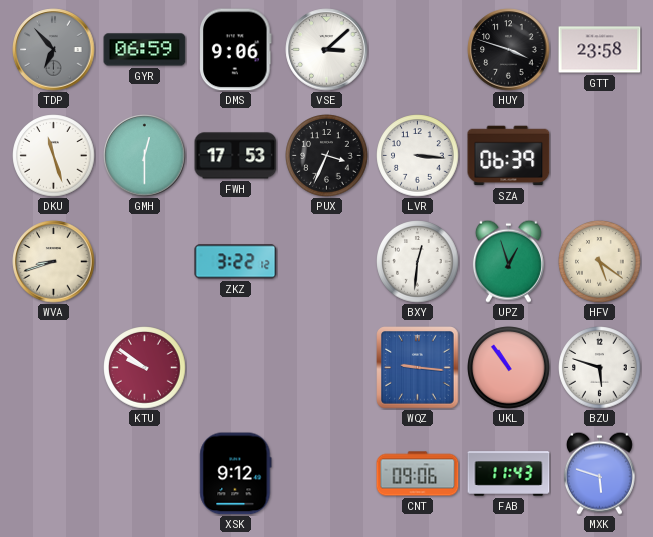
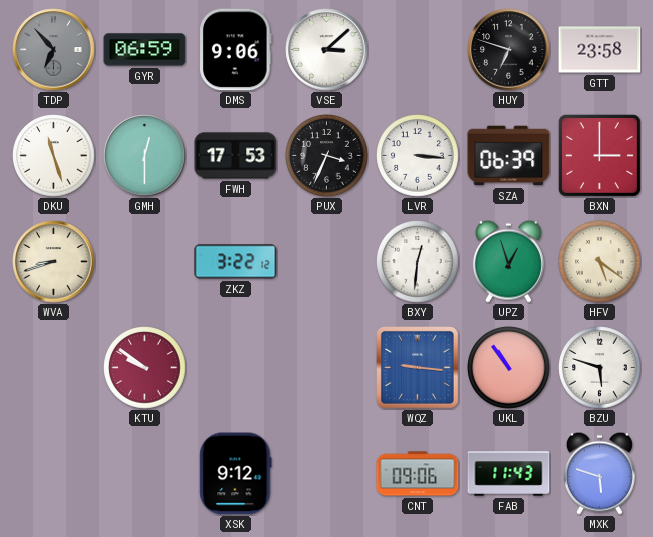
HUY: 3:48 -> 6:48
BXN: none -> 3:00
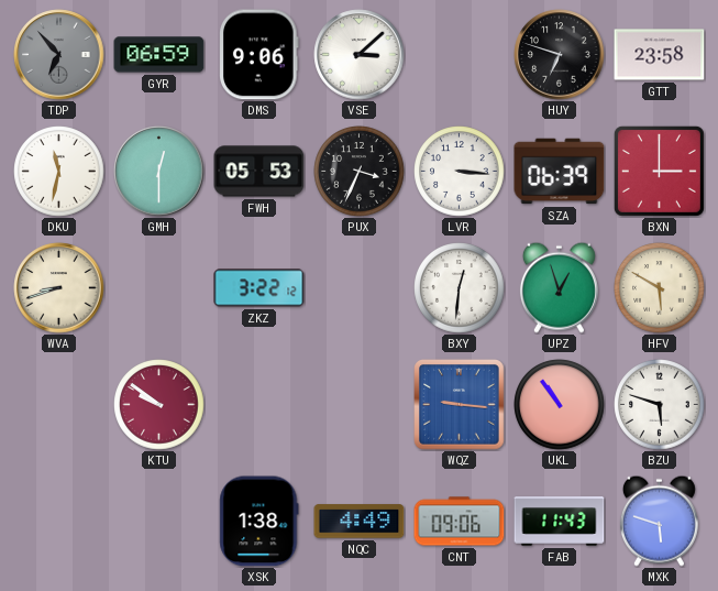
DKU: 11:27 -> 11:32
FWH: 17:53 -> 05:53
HFV: 5:21 -> 5:50
XSK: 9:12 -> 1:38
NQC: none -> 4:49
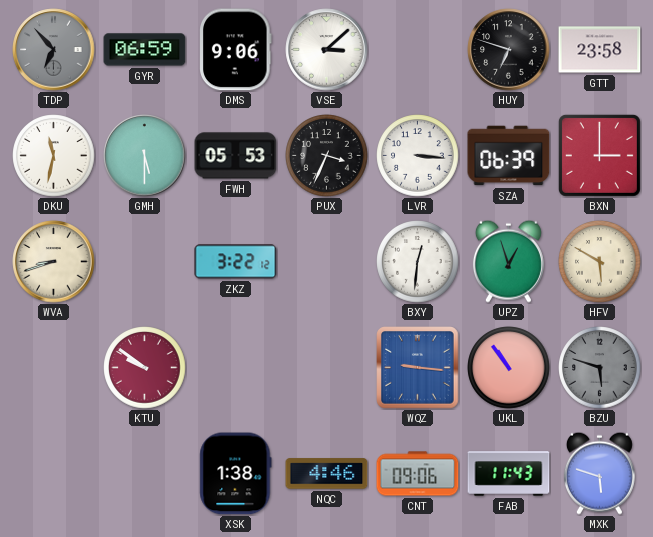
GMH: 12:30 -> 5:30
BZU dial: white -> grey
NQC: 4:49 -> 4:46
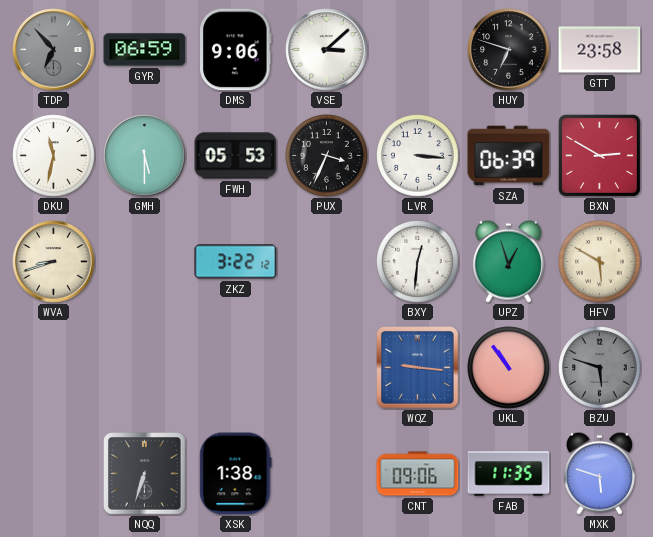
BXN: 3:00 -> 2:50
KTU: 9:51 -> none
NQQ: none -> 6:33
NQC: 4:46 -> none
FAB: 11:43 -> 11:35
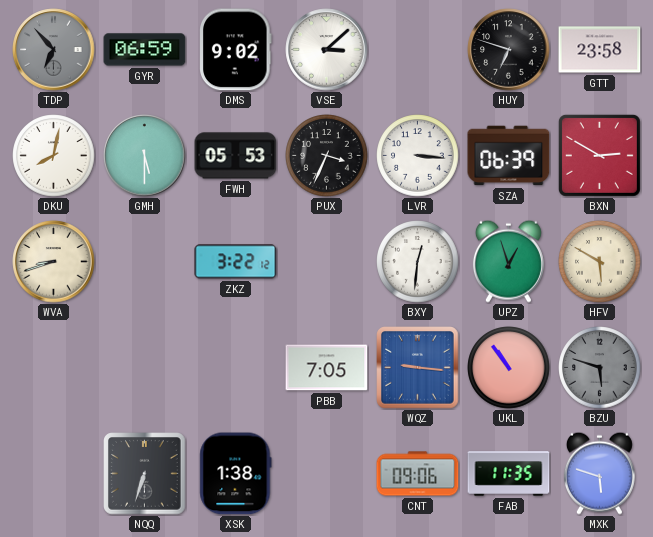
DMS: 9:06 -> 9:02
DKU: 11:32 -> 8:02
PBB: none -> 7:05
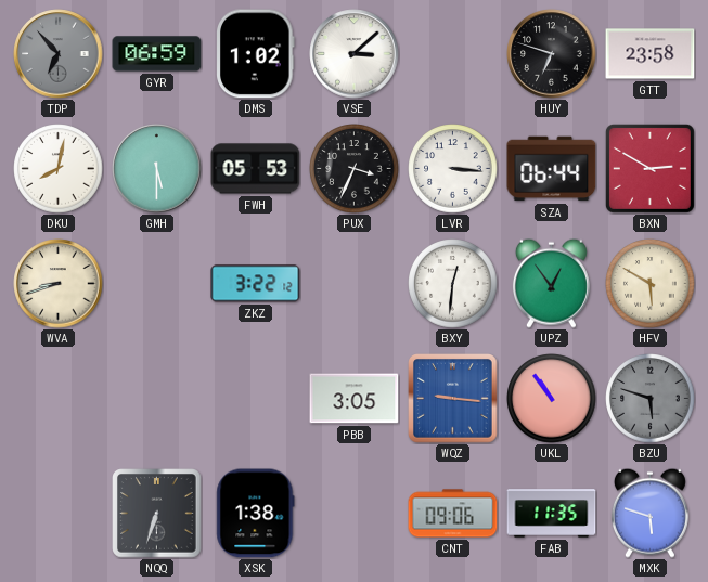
DMS: 9:02 -> 1:02
SZA: 06:39 -> 06:44
UPZ: 12:57 -> 12:54
PBB: 7:05 -> 3:05
